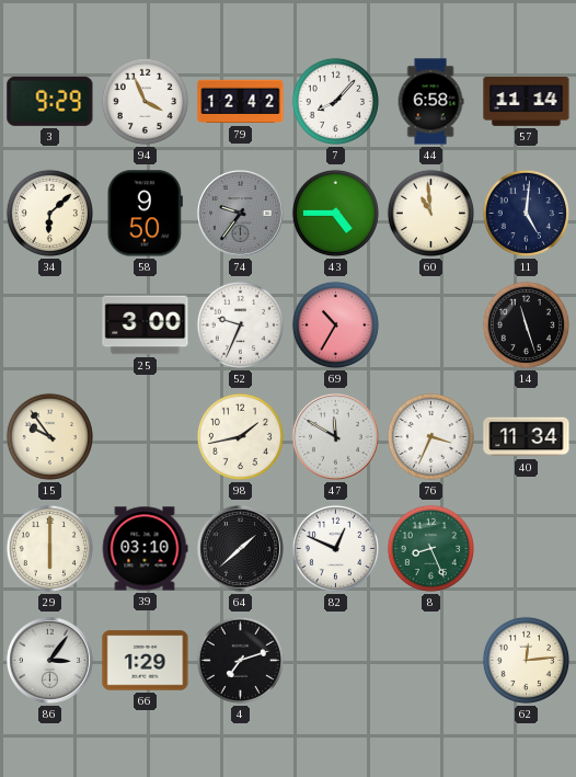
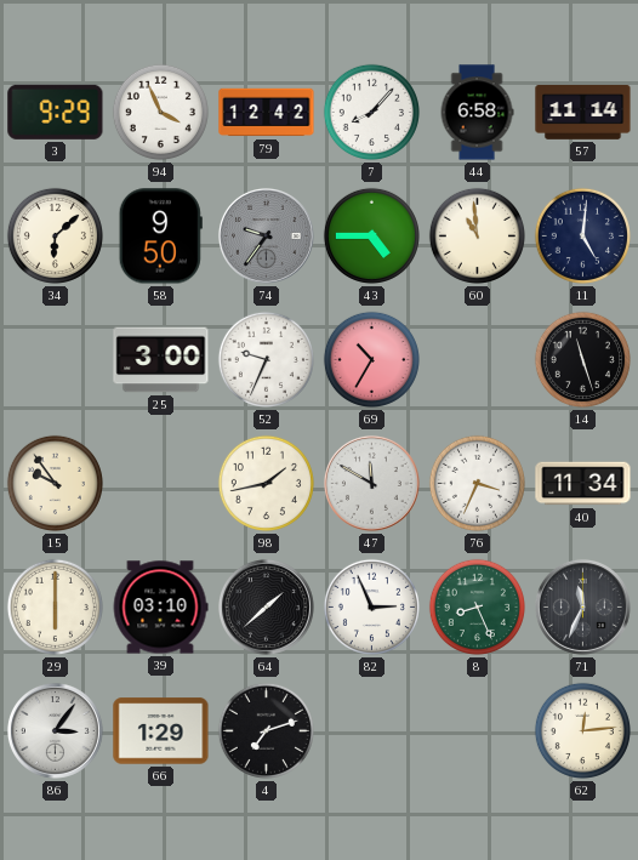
82: 12:49 -> 2:56
71: none -> 11:34
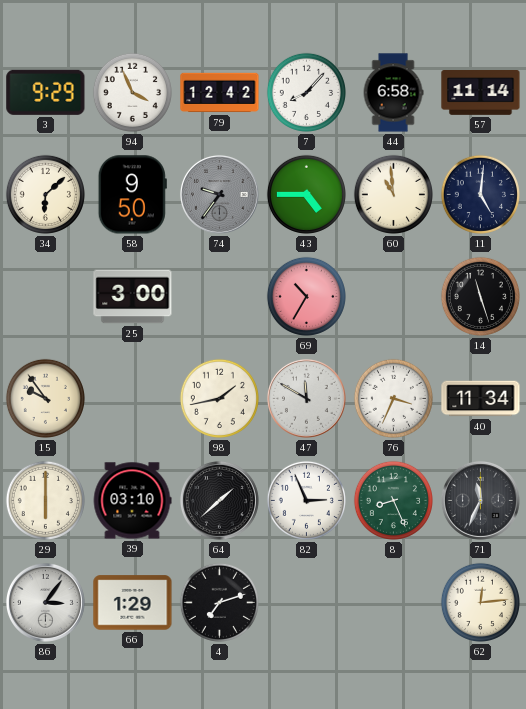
52: 9:34 -> none
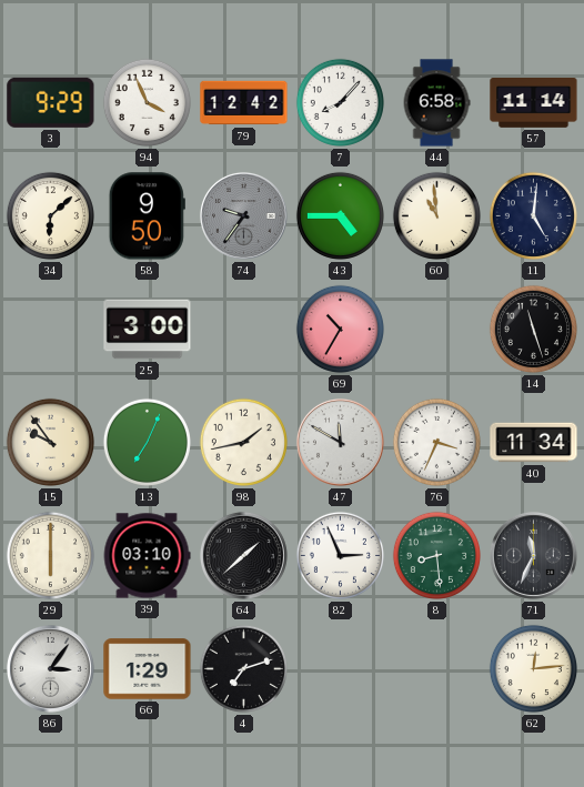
13: none -> 7:04
8: 8:26 -> 8:29
